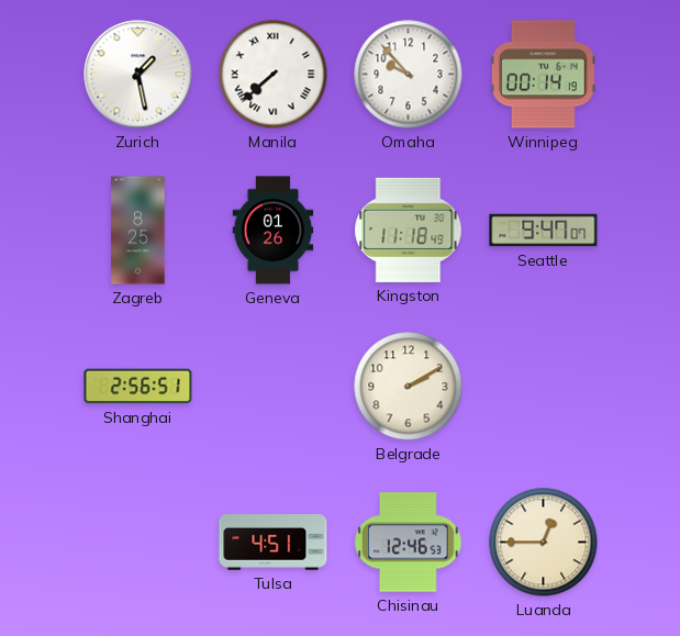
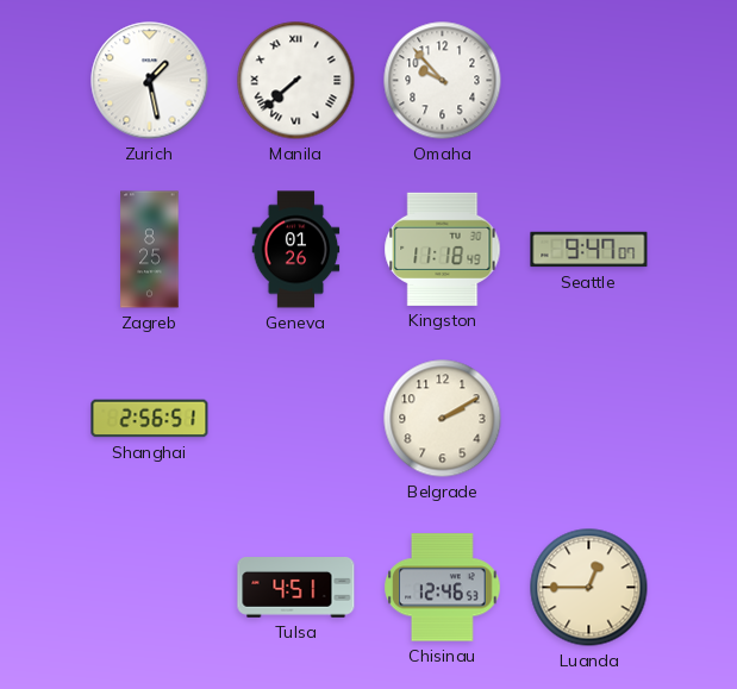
Winnipeg: 00:14 -> none
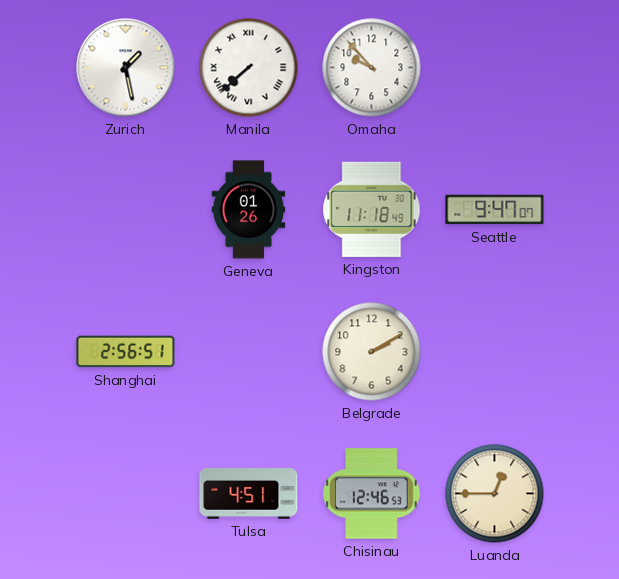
Zagreb: 8:25 -> none
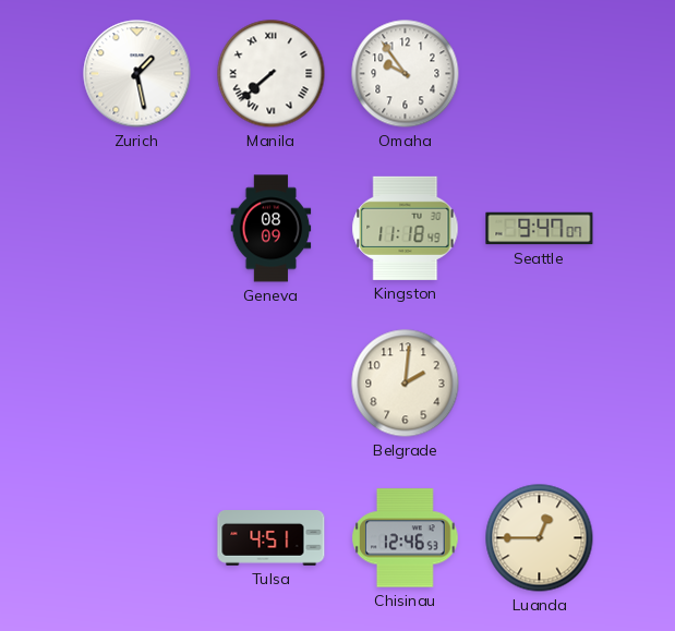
Omaha: 9:53 -> 9:54
Geneva: 01:26 -> 08:09
Shanghai: 2:56 -> none
Belgrade: 2:10 -> 2:01
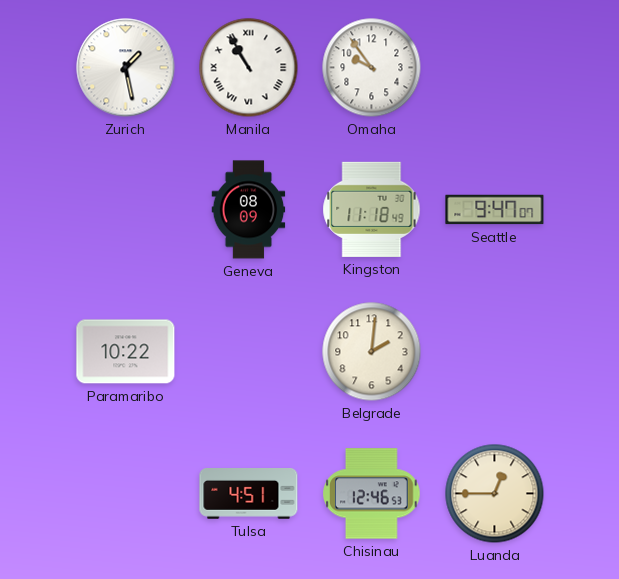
Manila: 7:38 -> 10:55
Paramaribo: none -> 10:22
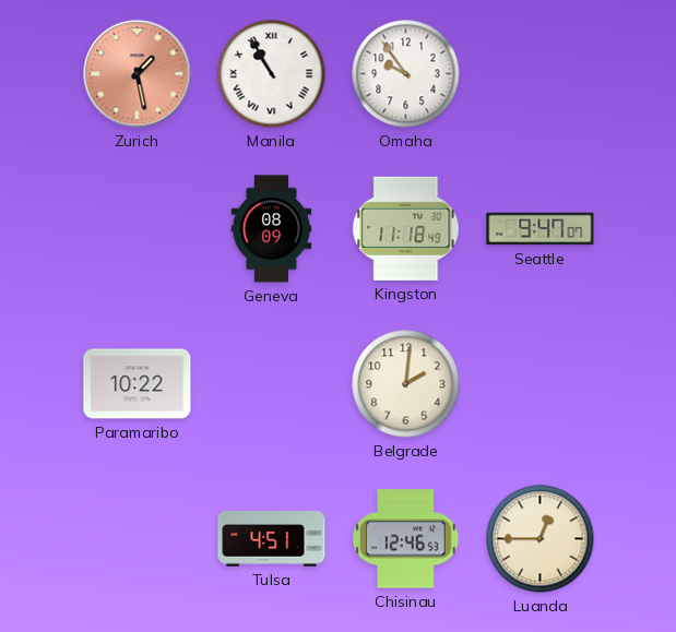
Zurich dial: white -> salmon
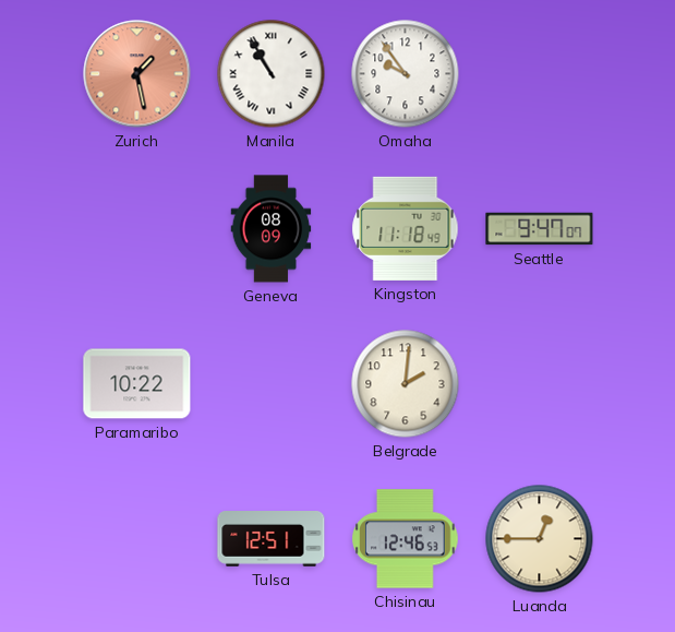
Tulsa: 4:51 -> 12:51
